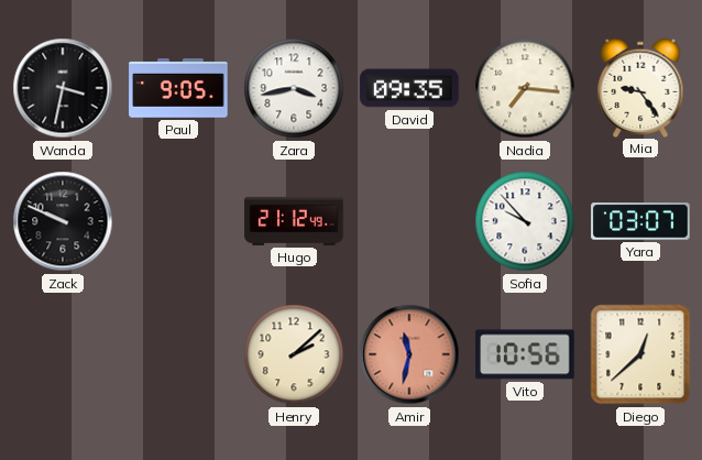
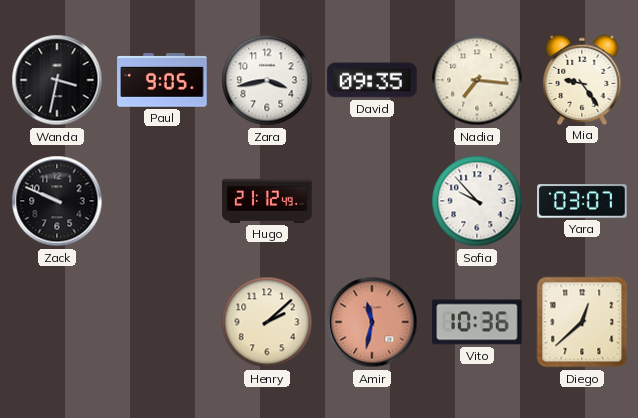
Vito: 10:56 -> 10:36
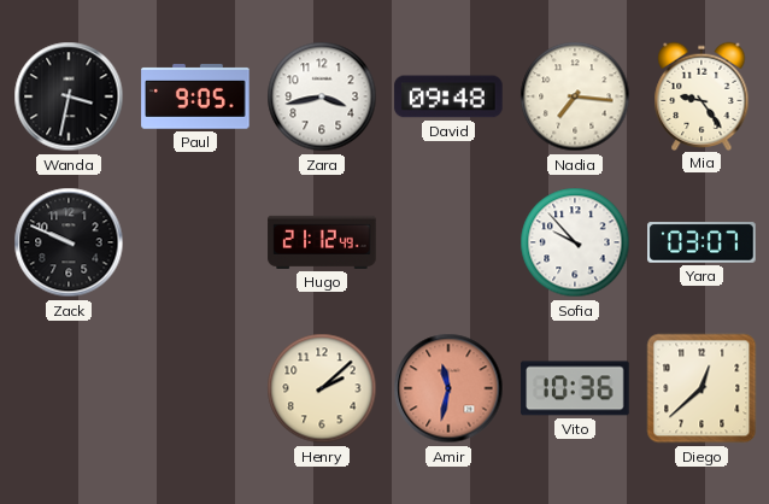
David: 09:35 -> 09:48
